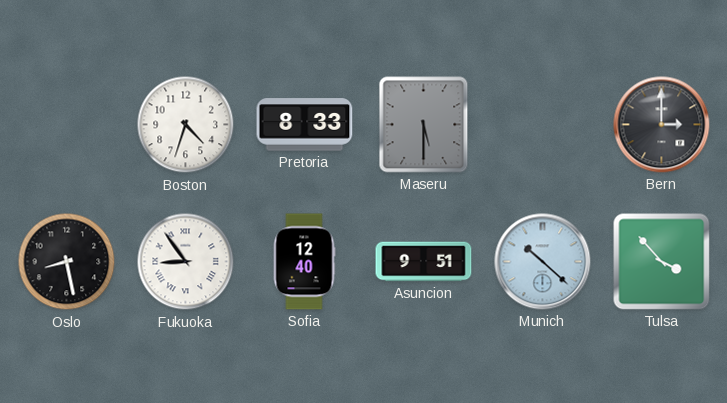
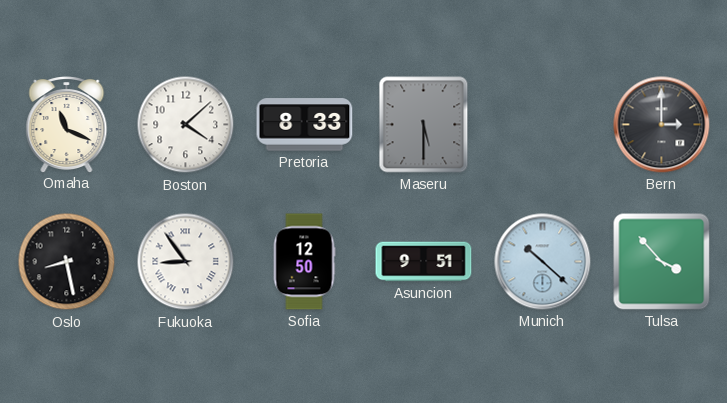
Omaha: none -> 11:19
Boston: 4:33 -> 4:08
Sofia: 12:40 -> 12:50
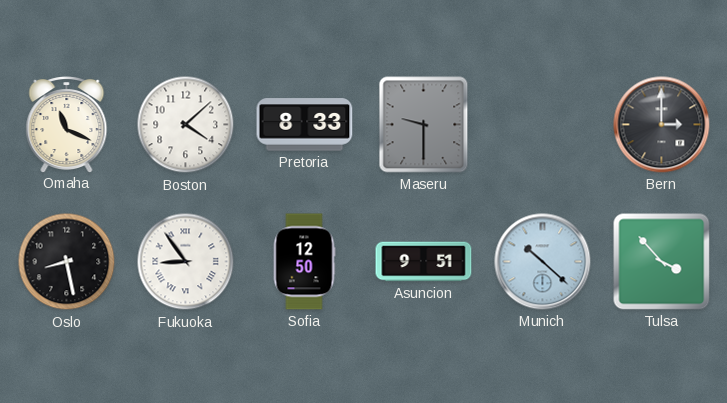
Maseru: 5:30 -> 9:30
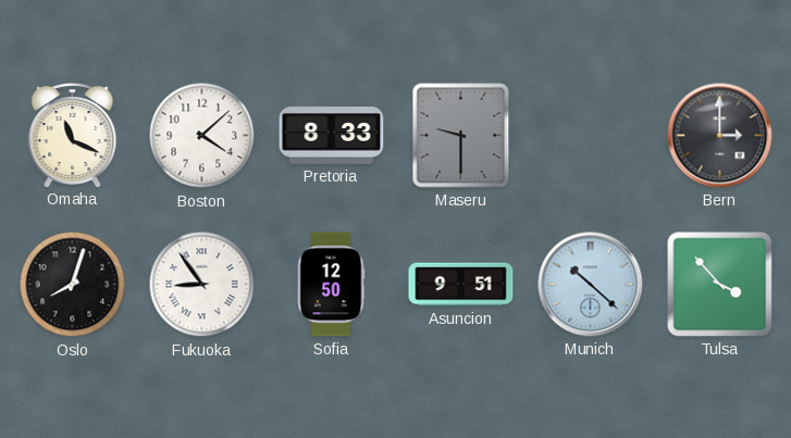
Oslo: 8:28 -> 8:03
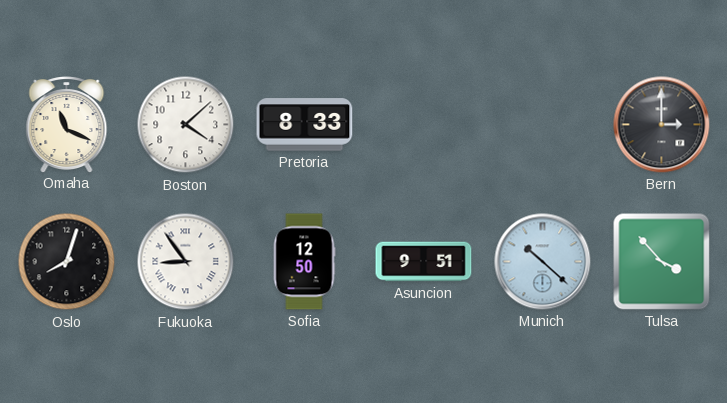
Maseru: 9:30 -> none
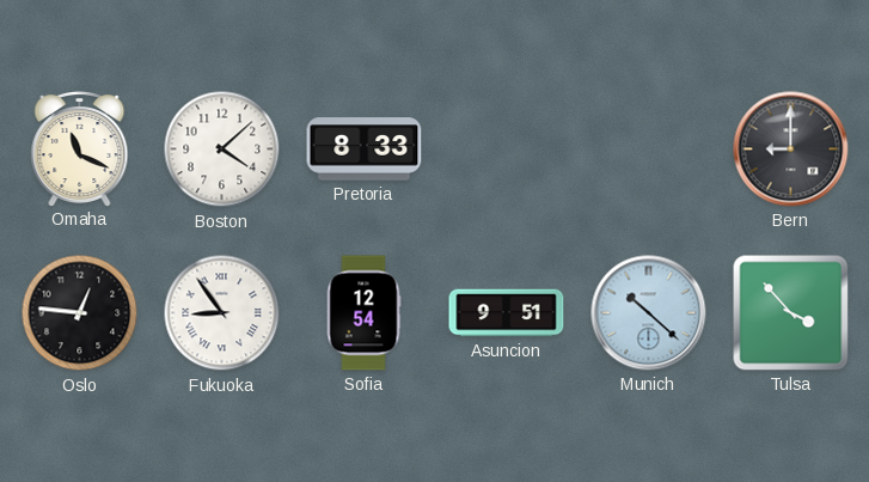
Bern: 3:00 -> 9:00
Oslo: 8:03 -> 12:46
Sofia: 12:50 -> 12:54
